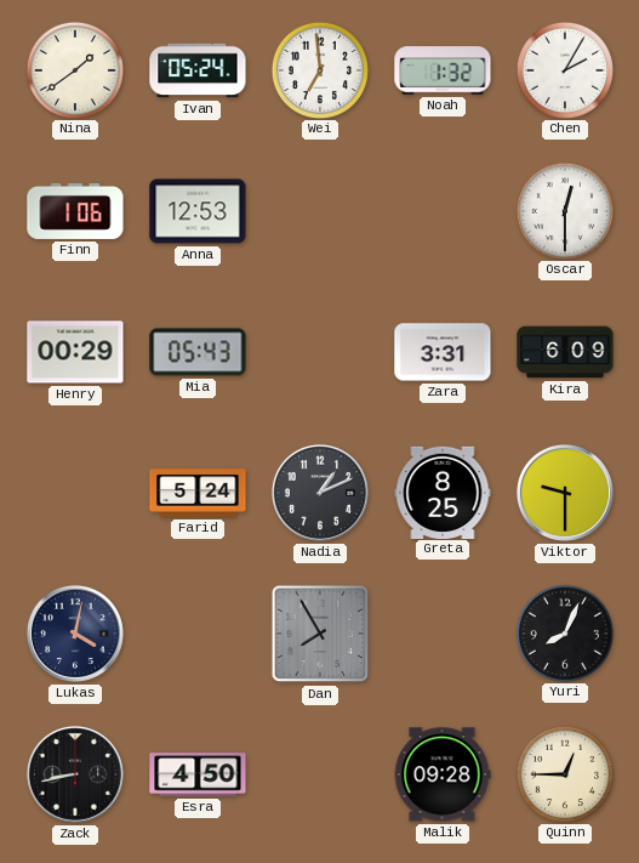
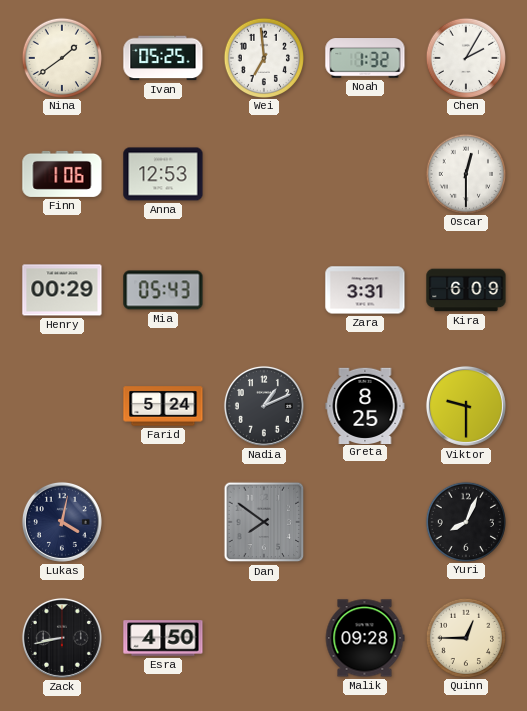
Ivan: 05:24 -> 05:25
Dan: 7:55 -> 7:51
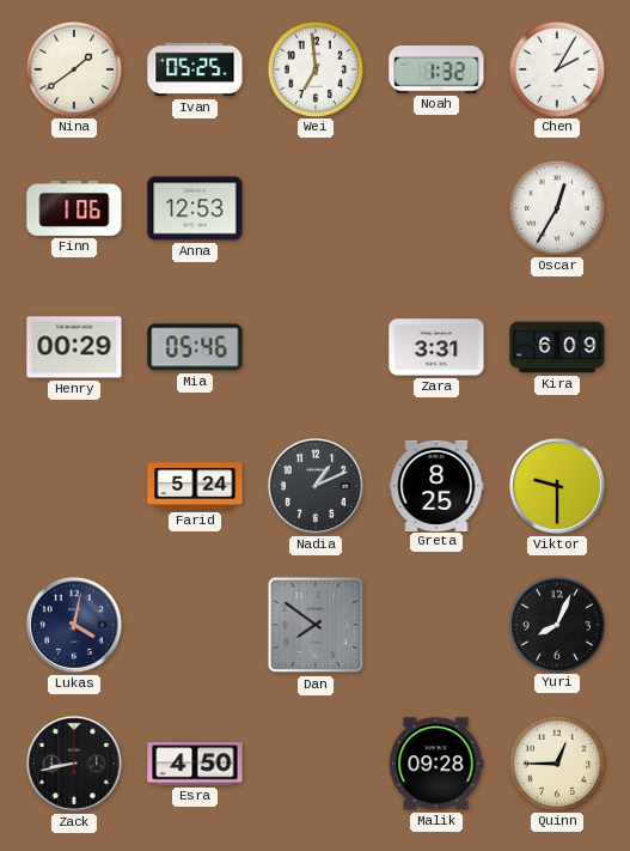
Oscar: 12:30 -> 12:35
Mia: 05:43 -> 05:46
